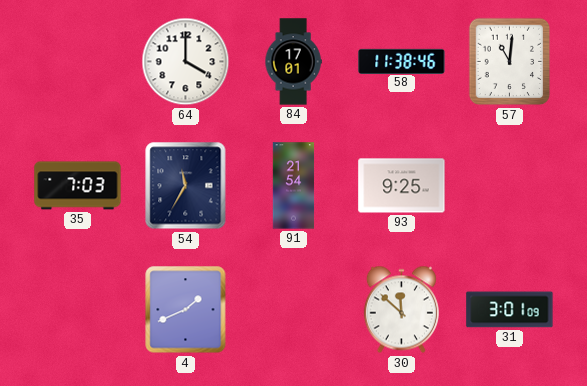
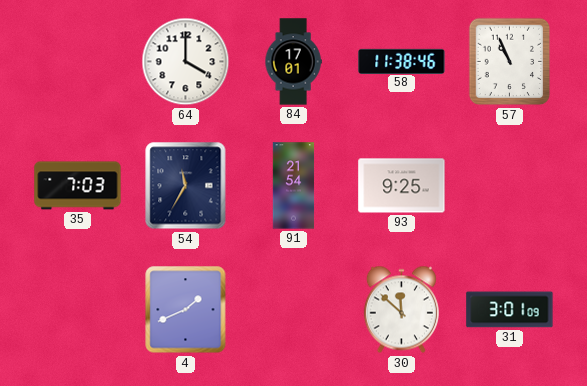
57: 11:01 -> 10:56
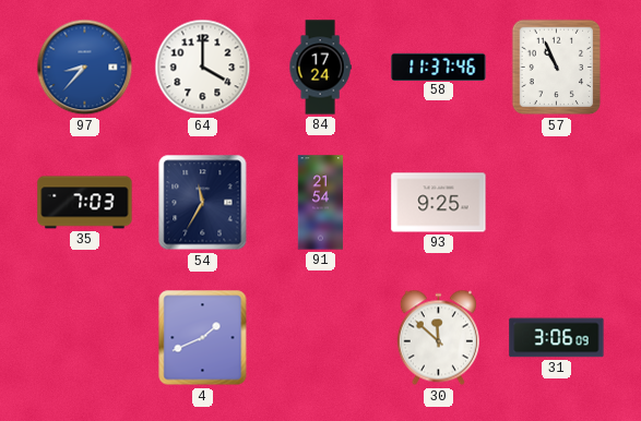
97: none -> 8:37
84: 17:01 -> 17:24
58: 11:38 -> 11:37
31: 3:01 -> 3:06
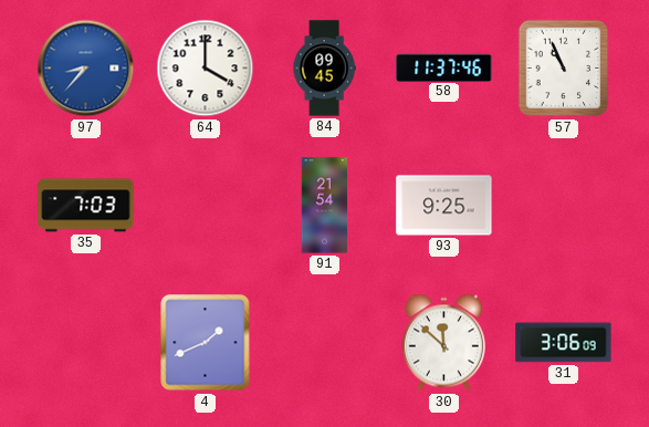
84: 17:24 -> 09:45
54: 11:35 -> none
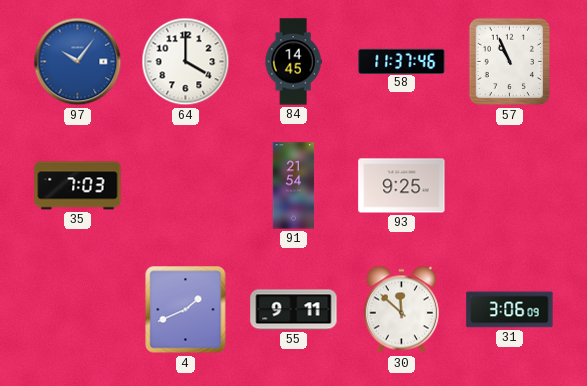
97: 8:37 -> 10:06
84: 09:45 -> 14:45
55: none -> 9:11
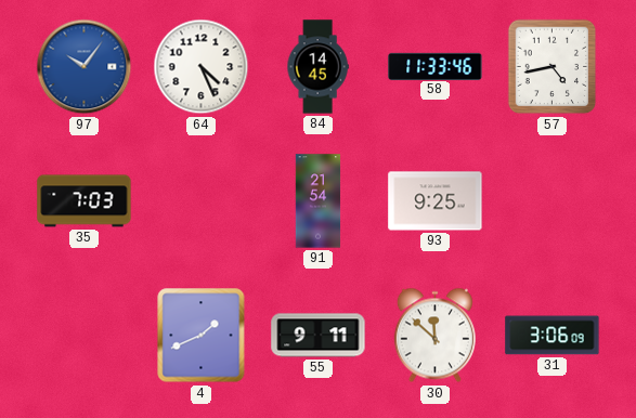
64: 4:00 -> 4:26
58: 11:37 -> 11:33
57: 10:56 -> 4:43
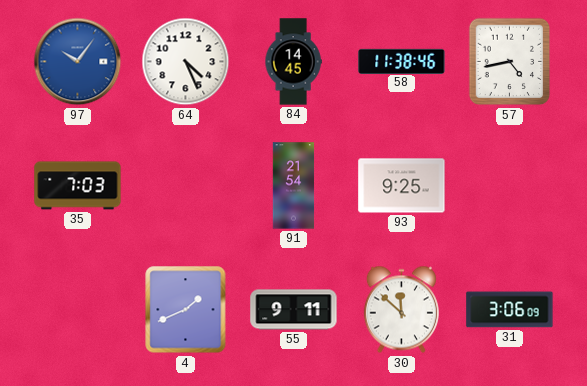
58: 11:33 -> 11:38
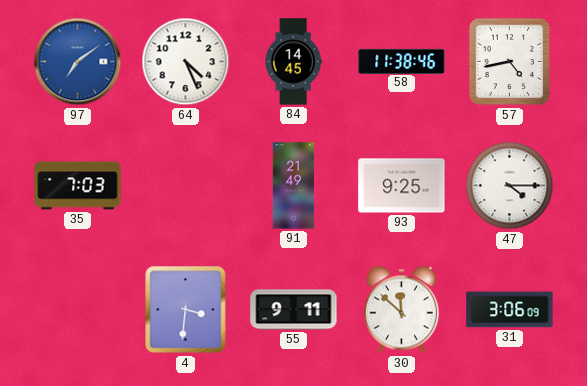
97: 10:06 -> 7:09
91: 21:54 -> 21:49
47: none -> 4:15
4: 1:41 -> 3:31
